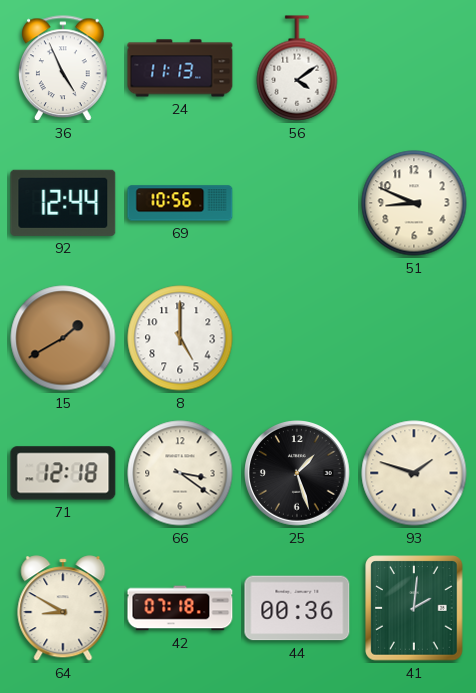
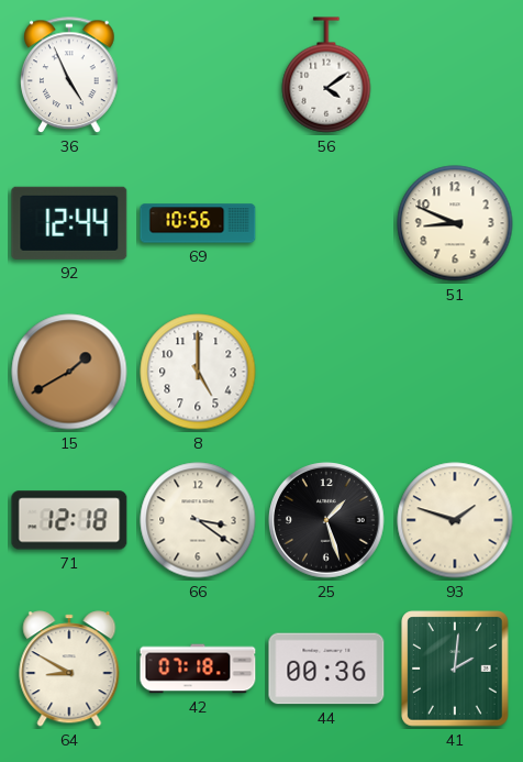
24: 11:13 -> none
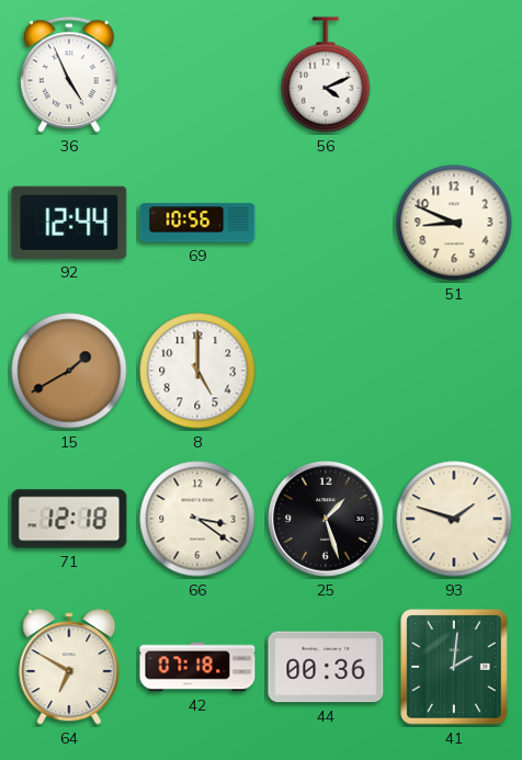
56: 4:09 -> 4:11
64: 8:50 -> 6:50
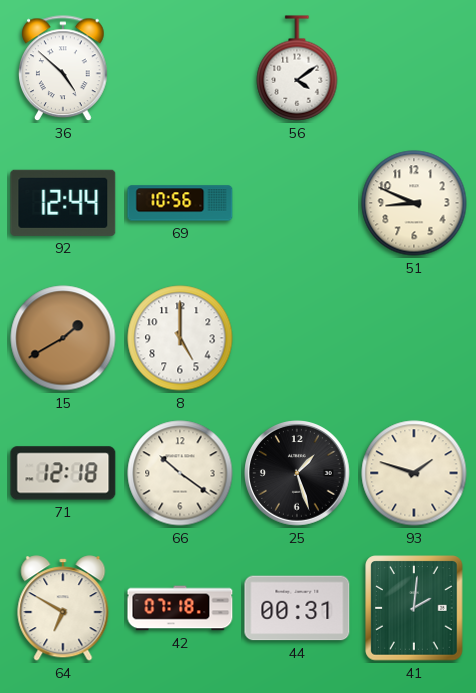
36: 4:56 -> 4:52
56: 4:11 -> 4:09
66: 3:21 -> 10:21
44: 00:36 -> 00:31
